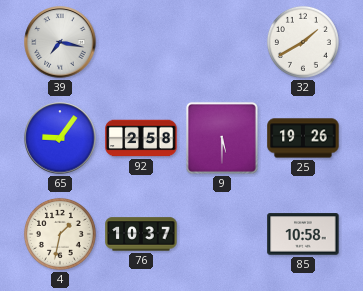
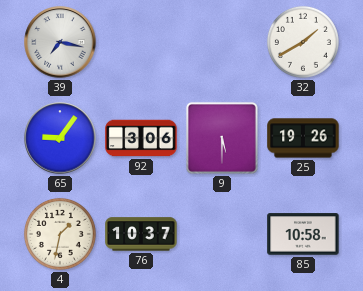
92: 2:58 -> 3:06
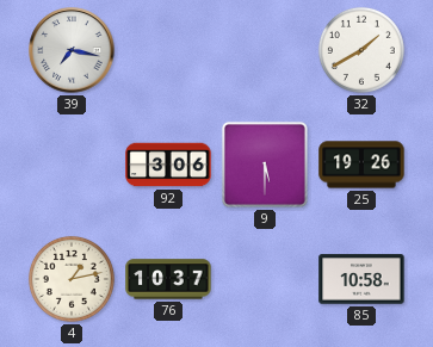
65: 9:06 -> none
4: 1:32 -> 1:13
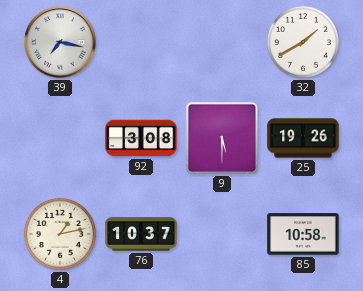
92: 3:06 -> 3:08
